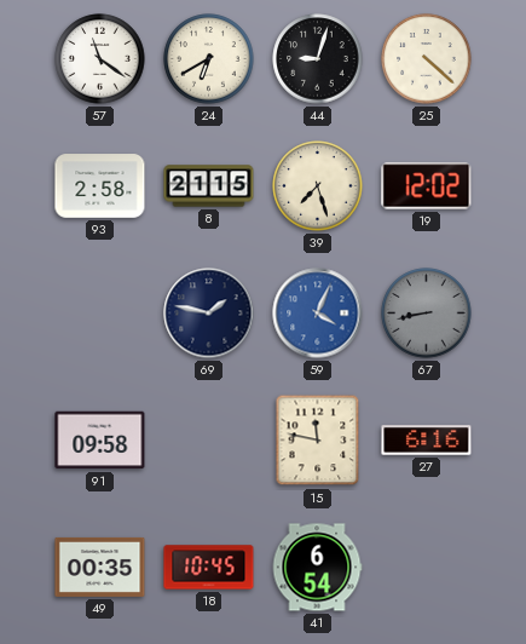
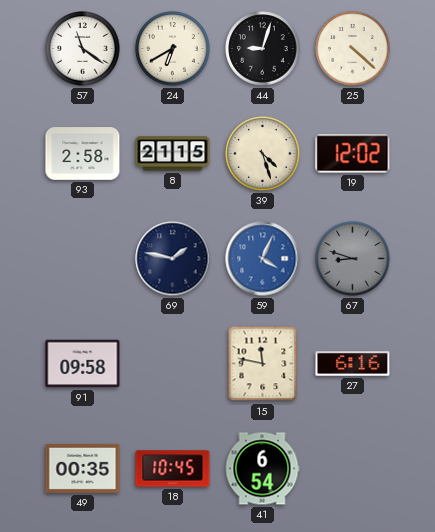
39: 7:27 -> 4:27
67: 8:43 -> 8:48
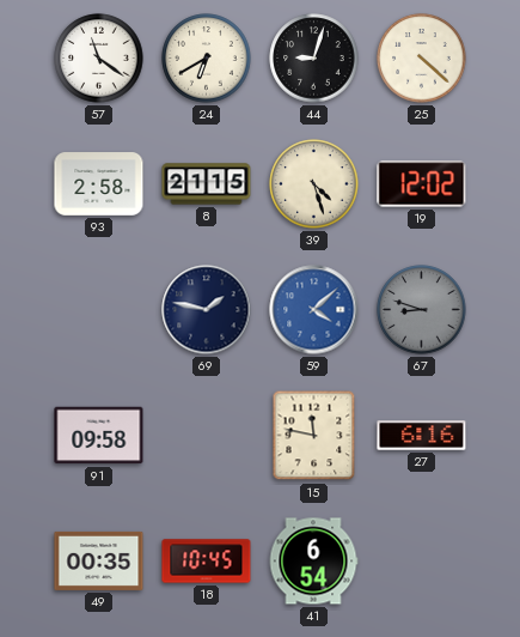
59: 4:04 -> 4:08
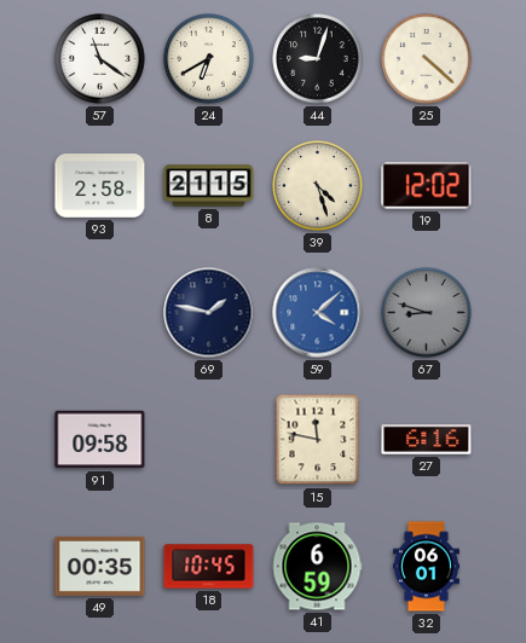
41: 6:54 -> 6:59
32: none -> 06:01
